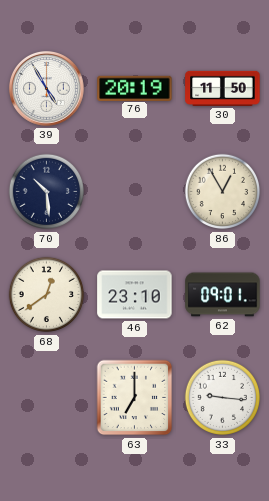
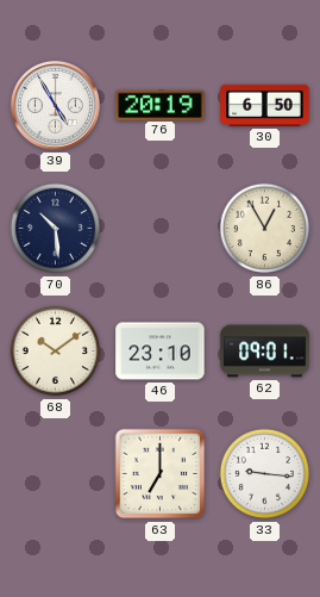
30: 11:50 -> 6:50
68: 12:39 -> 10:09
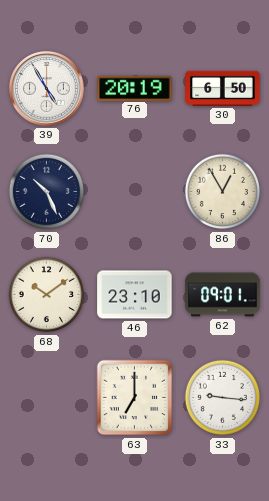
70: 10:29 -> 10:26
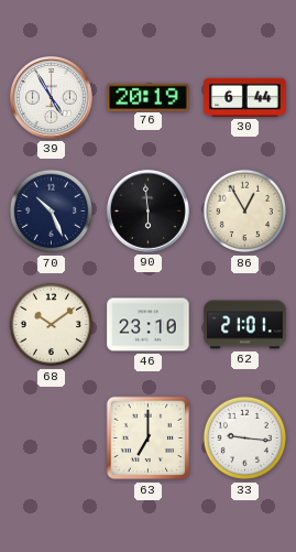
30: 6:50 -> 6:44
90: none -> 5:59
62: 09:01 -> 21:01
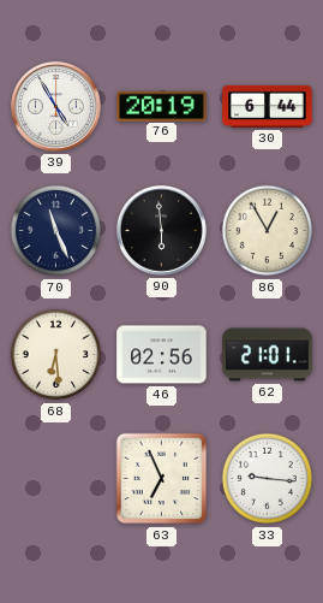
70: 10:26 -> 11:26
68: 10:09 -> 6:29
46: 23:10 -> 02:56
63: 7:00 -> 6:56
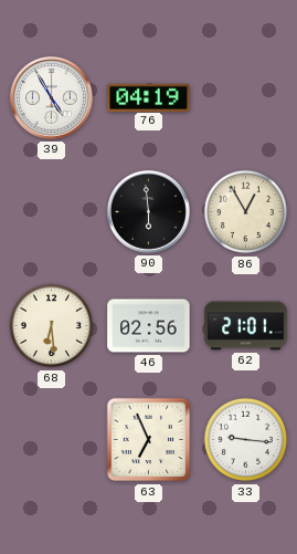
76: 20:19 -> 04:19
30: 6:44 -> none
70: 11:26 -> none
